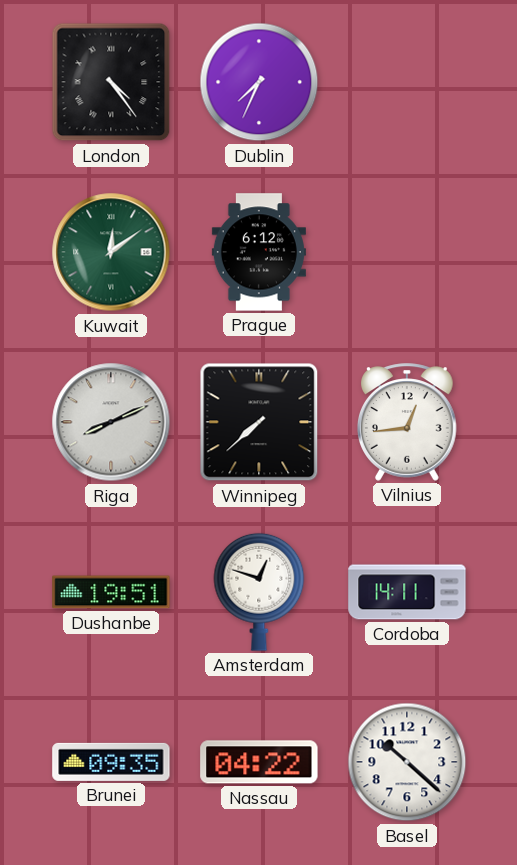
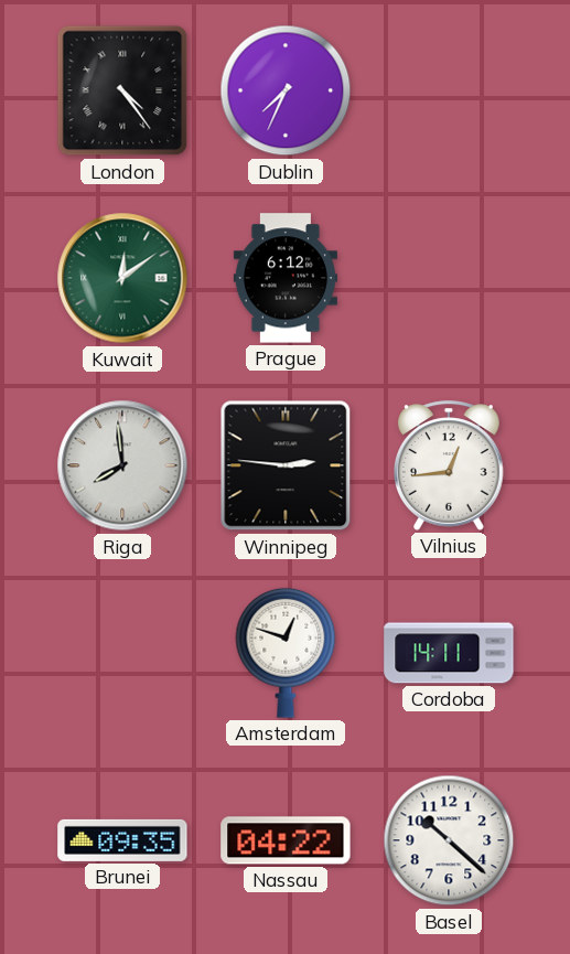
Riga: 8:11 -> 7:59
Winnipeg: 7:38 -> 2:46
Dushanbe: 19:51 -> none
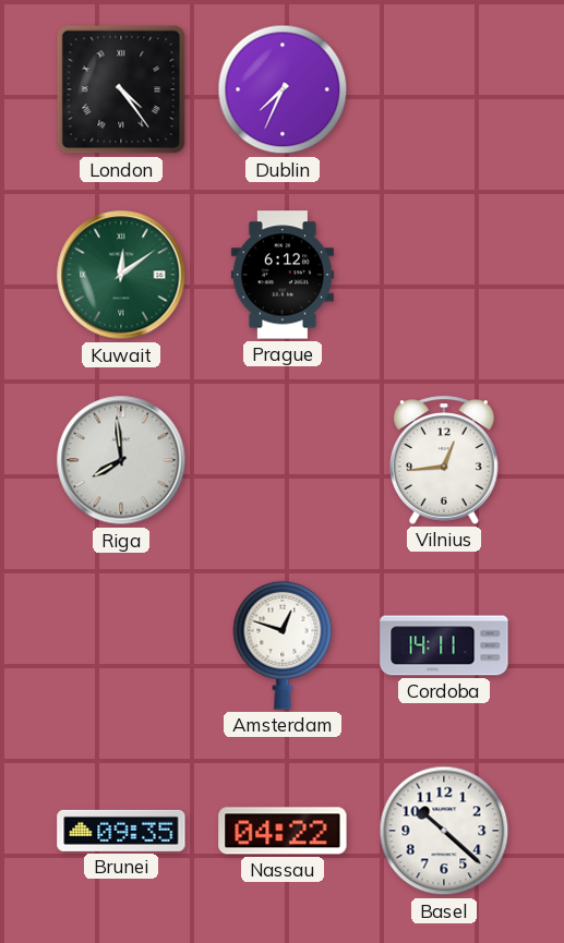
Winnipeg: 2:46 -> none
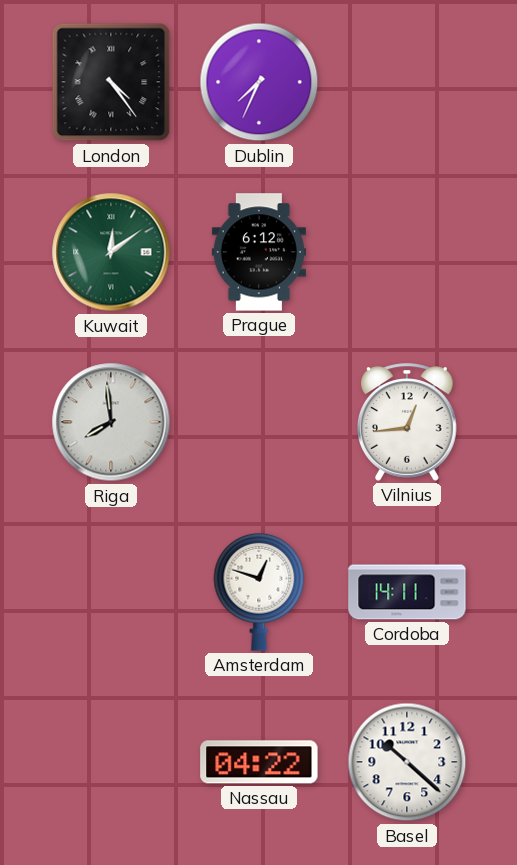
Brunei: 09:35 -> none
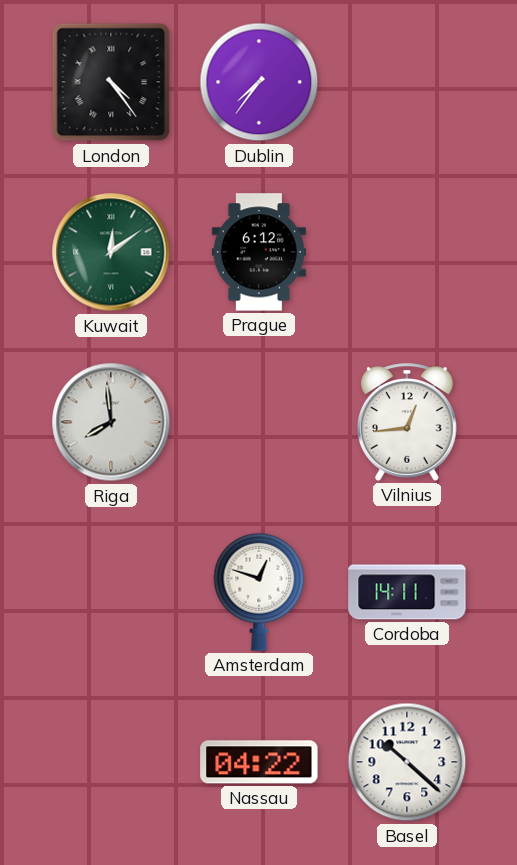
Dublin: 7:34 -> 7:36
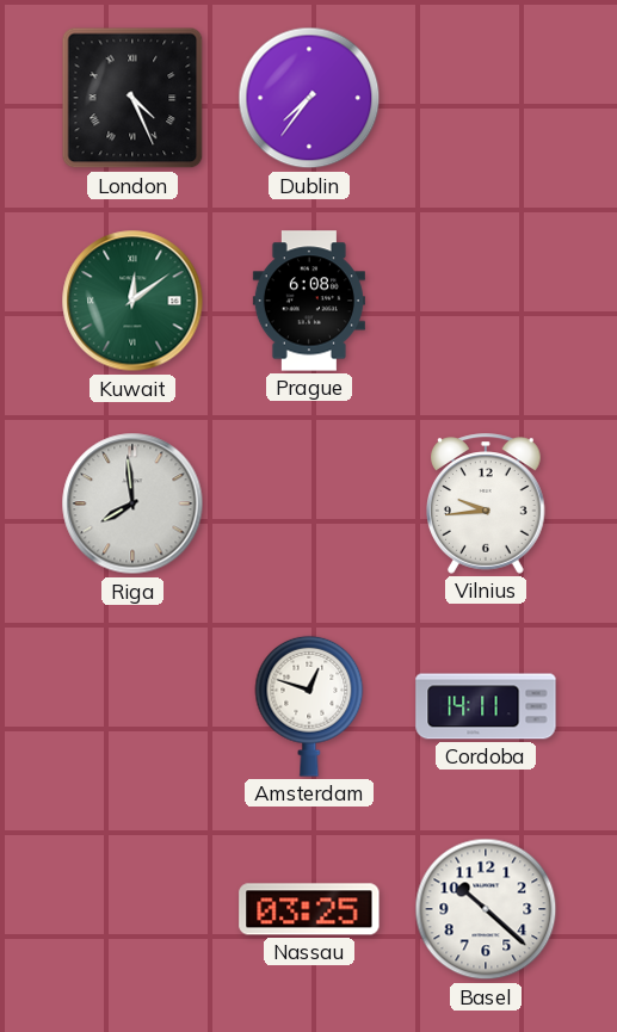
London: 4:24 -> 4:26
Prague: 6:12 -> 6:08
Vilnius: 12:44 -> 9:44
Nassau: 04:22 -> 03:25
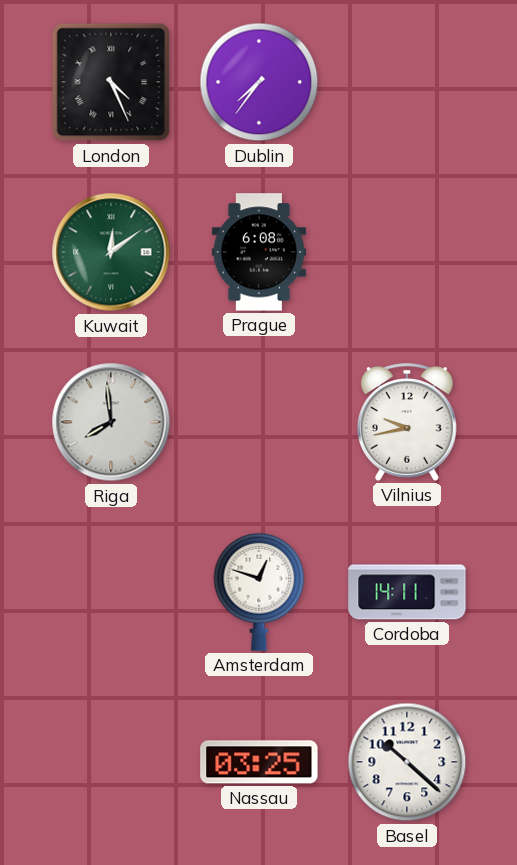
Vilnius: 9:44 -> 9:43
